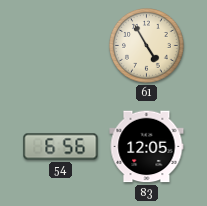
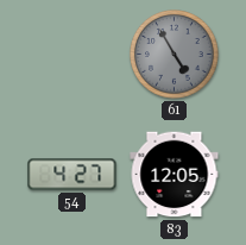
61 dial: cream -> grey
54: 6:56 -> 4:27
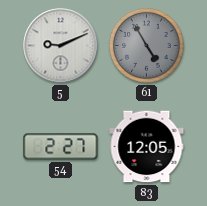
5: none -> 9:11
54: 4:27 -> 2:27
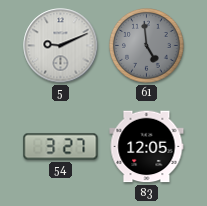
61: 4:55 -> 4:59
54: 2:27 -> 3:27
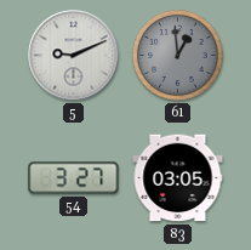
61: 4:59 -> 12:59
83: 12:05 -> 03:05
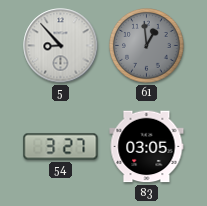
5: 9:11 -> 8:53
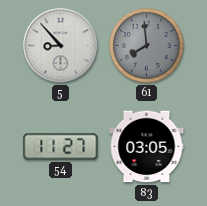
61: 12:59 -> 7:59
54: 3:27 -> 11:27
